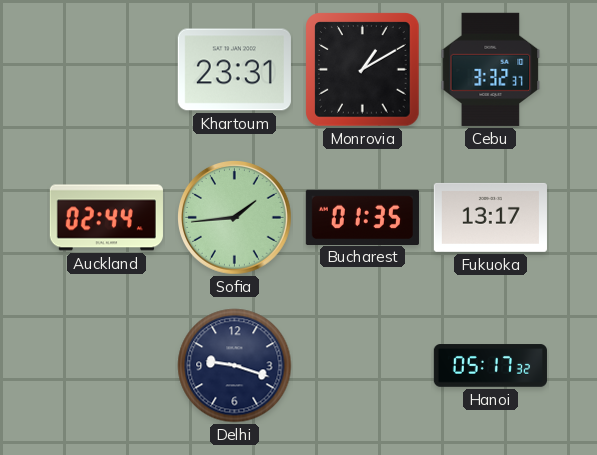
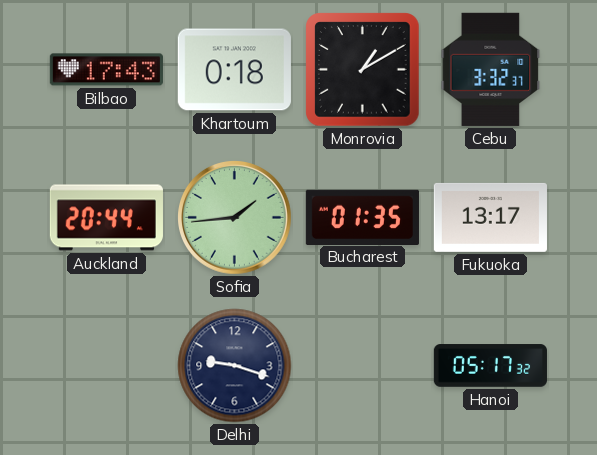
Bilbao: none -> 17:43
Khartoum: 23:31 -> 0:18
Auckland: 02:44 -> 20:44
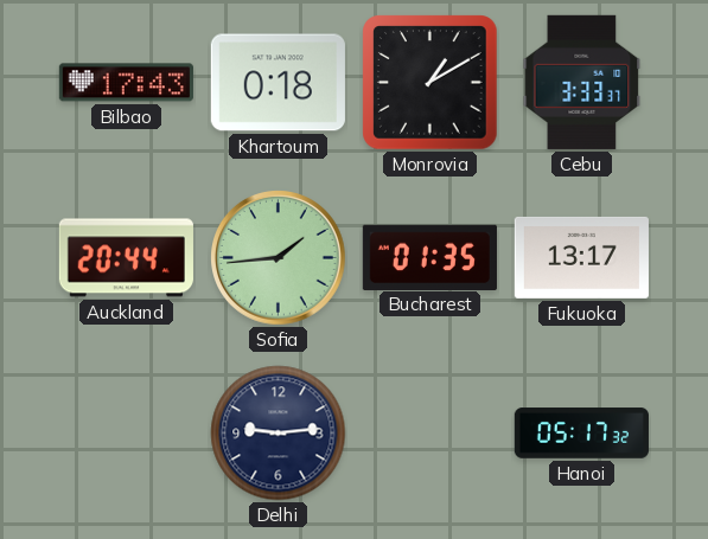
Cebu: 3:32 -> 3:33
Delhi: 9:18 -> 9:14
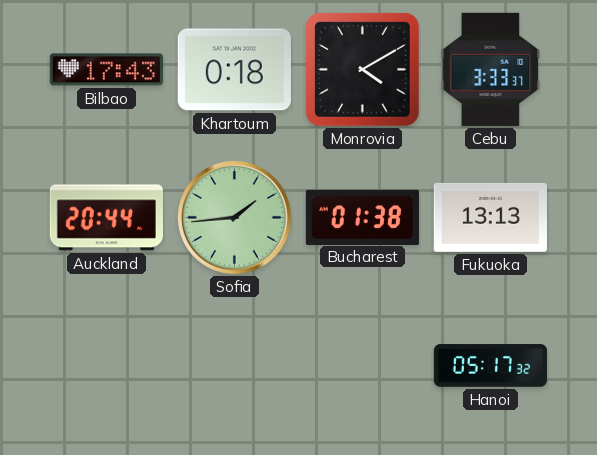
Monrovia: 1:10 -> 4:10
Bucharest: 01:35 -> 01:38
Fukuoka: 13:17 -> 13:13
Delhi: 9:14 -> none
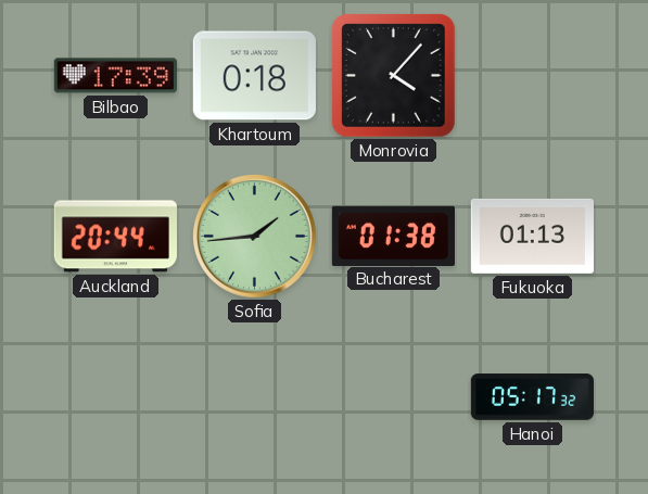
Bilbao: 17:43 -> 17:39
Monrovia: 4:10 -> 4:07
Cebu: 3:33 -> none
Fukuoka: 13:13 -> 01:13
